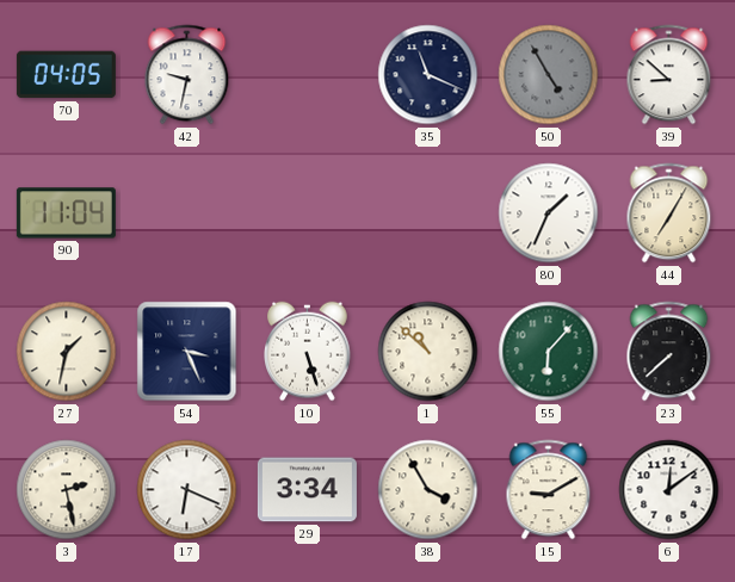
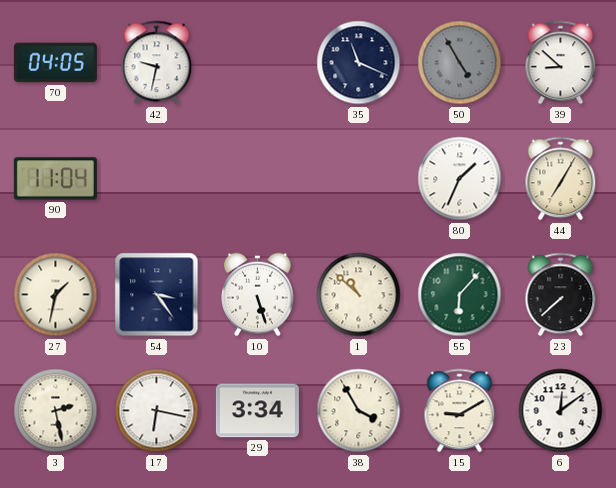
54: 3:26 -> 3:24
17: 6:19 -> 6:17
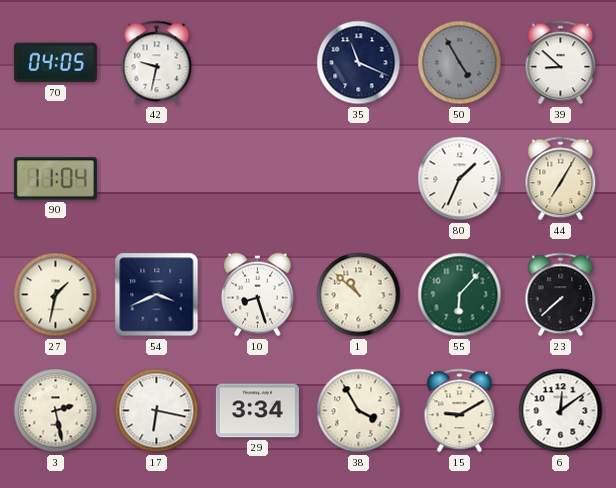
54: 3:24 -> 3:41
10: 5:27 -> 8:27
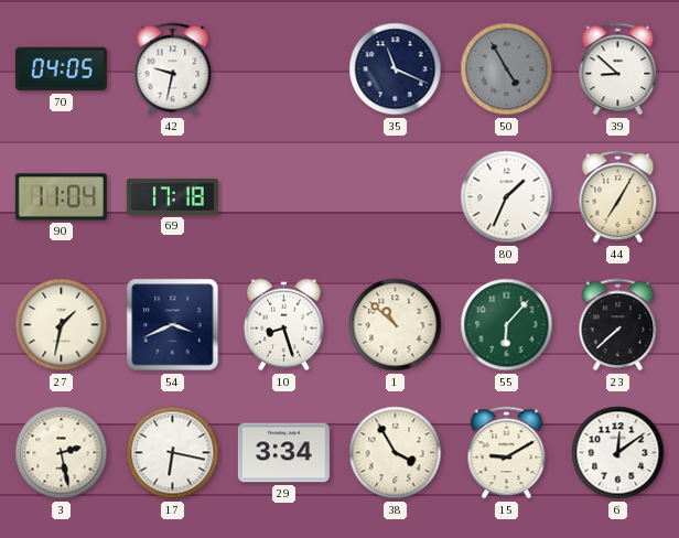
69: none -> 17:18
